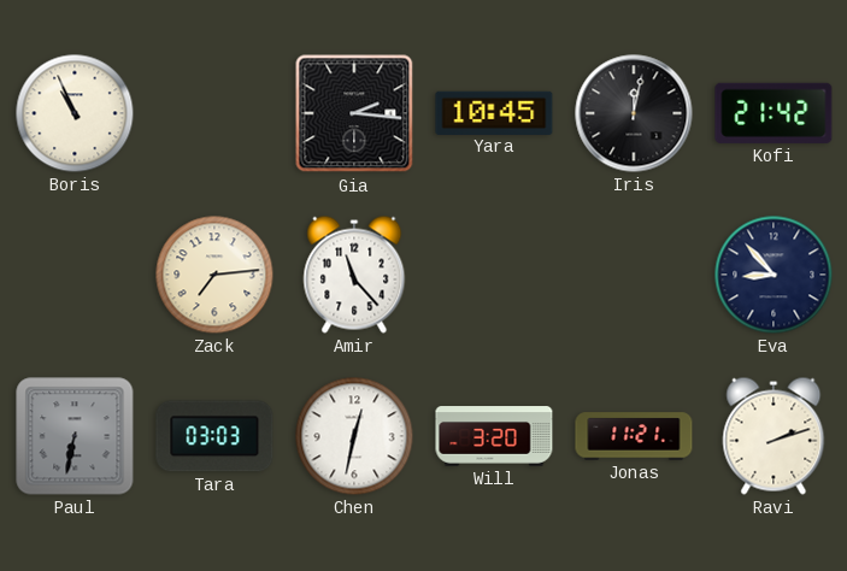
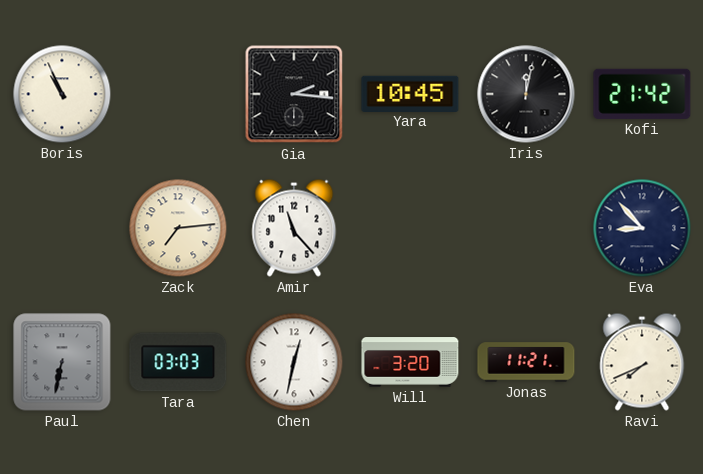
Ravi: 2:12 -> 7:41
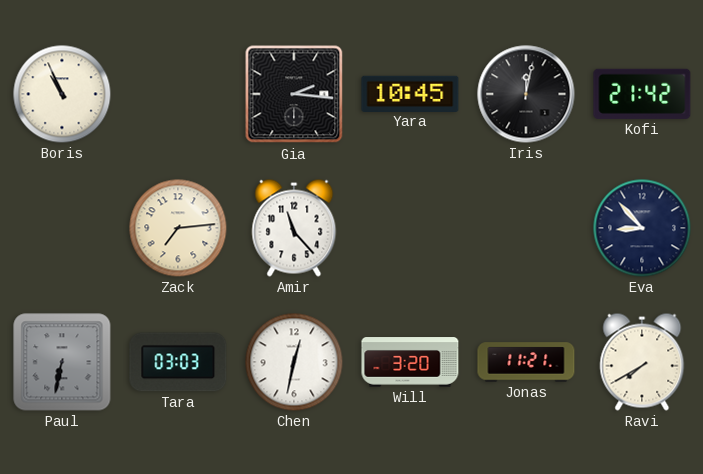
Ravi: 7:41 -> 7:40
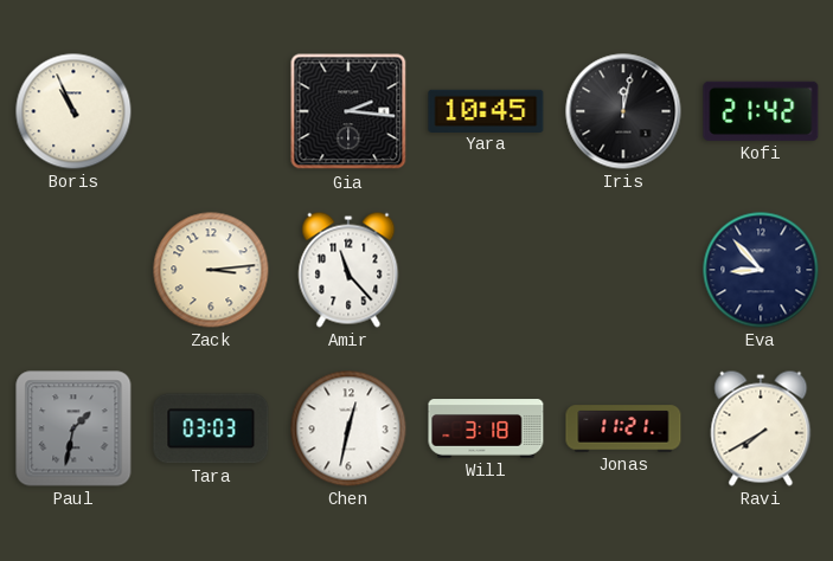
Zack: 7:14 -> 3:14
Paul: 6:32 -> 1:32
Will: 3:20 -> 3:18
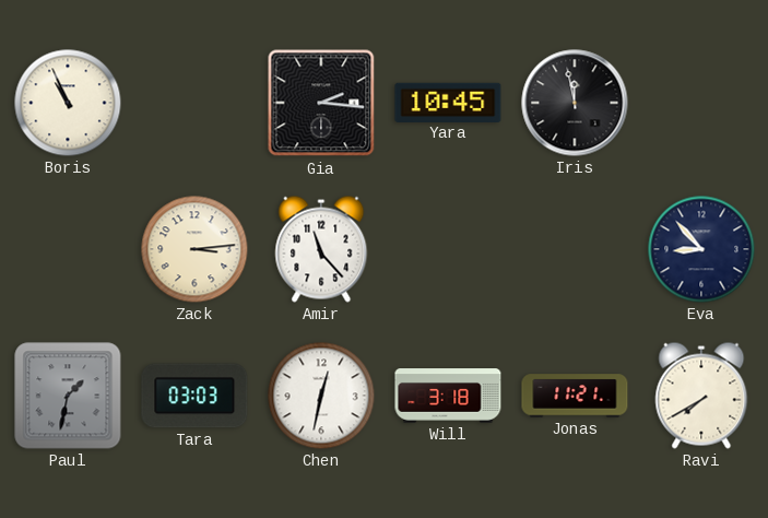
Iris: 12:02 -> 11:58
Kofi: 21:42 -> none
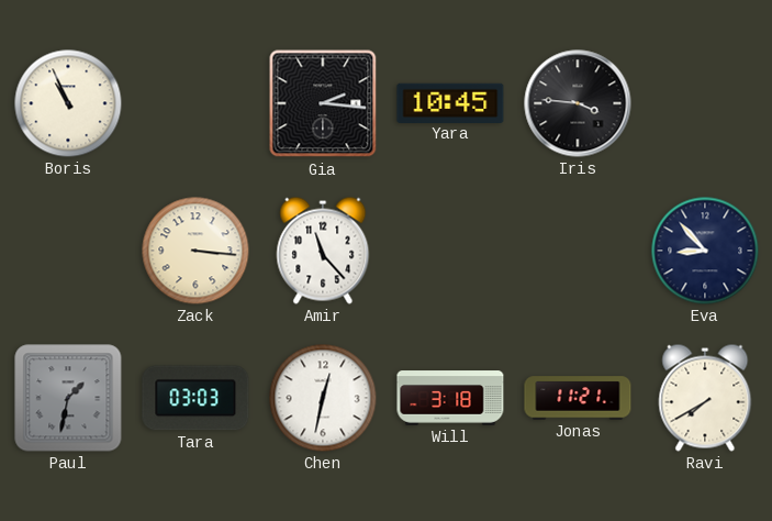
Iris: 11:58 -> 3:46
Zack: 3:14 -> 3:16
